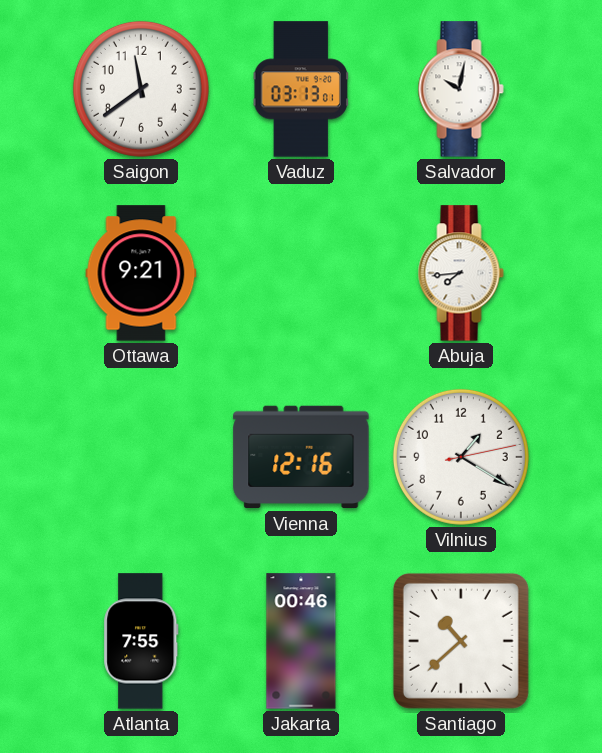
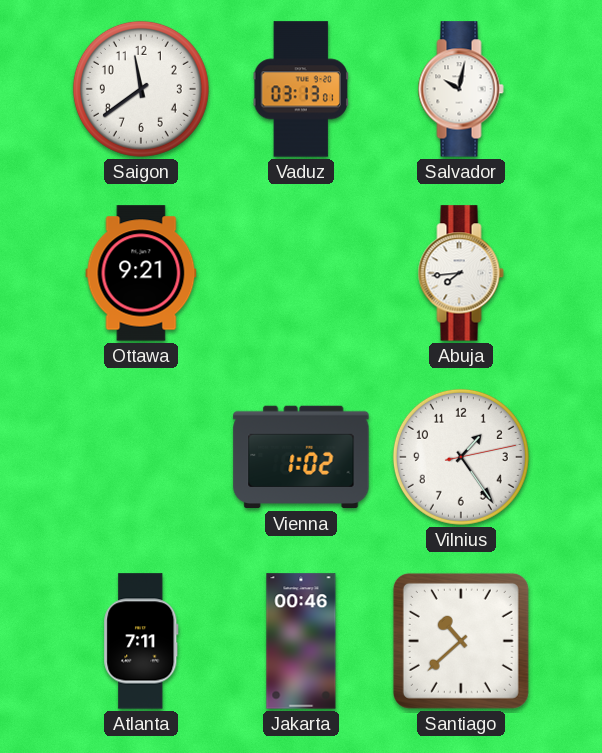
Vienna: 12:16 -> 1:02
Vilnius: 1:20 -> 1:24
Atlanta: 7:55 -> 7:11
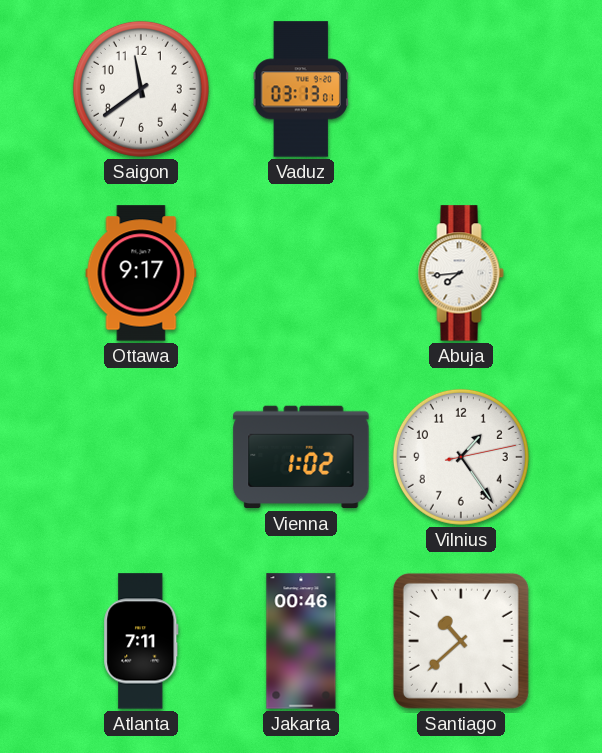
Salvador: 10:02 -> none
Ottawa: 9:21 -> 9:17
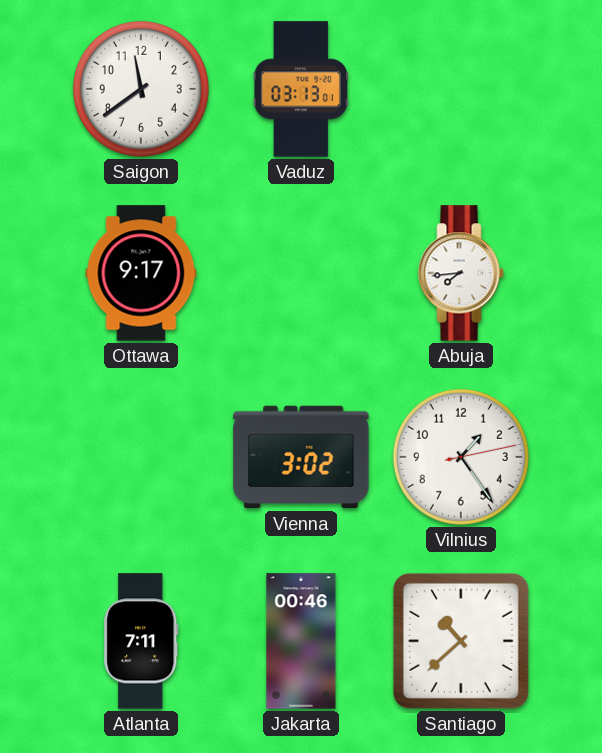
Vienna: 1:02 -> 3:02
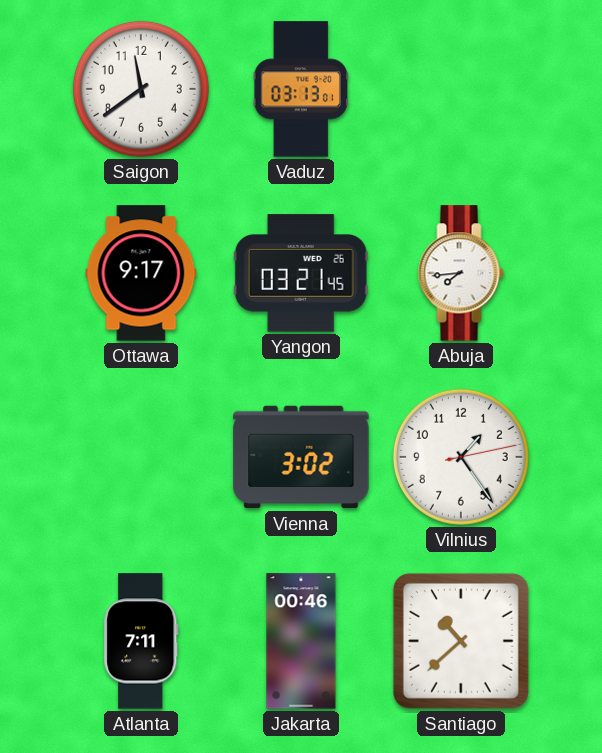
Yangon: none -> 03:21
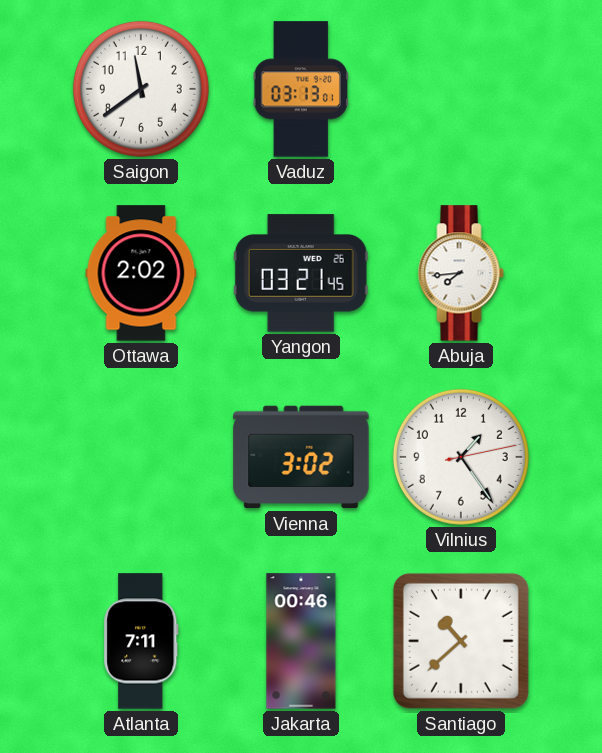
Ottawa: 9:17 -> 2:02
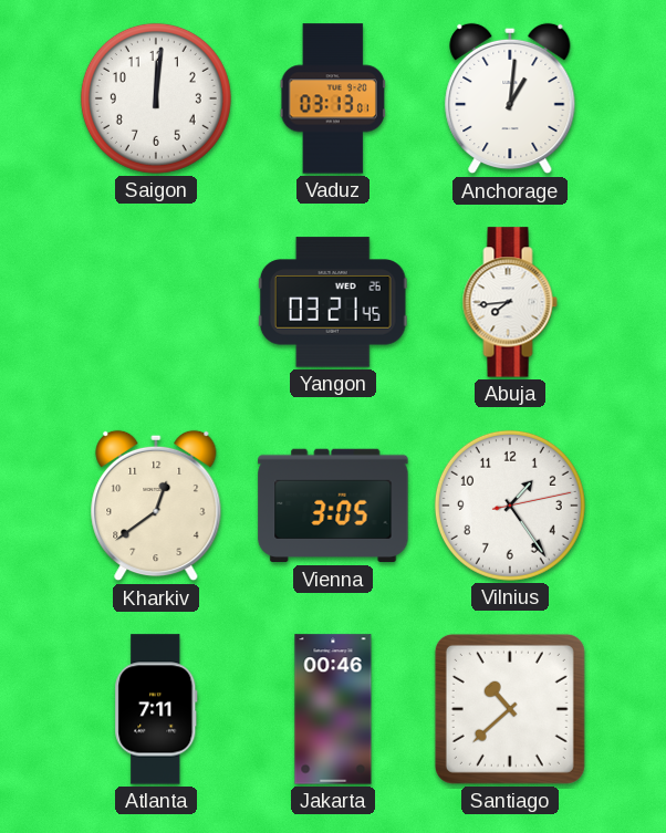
Saigon: 11:39 -> 12:01
Anchorage: none -> 1:01
Ottawa: 2:02 -> none
Kharkiv: none -> 12:39
Vienna: 3:02 -> 3:05
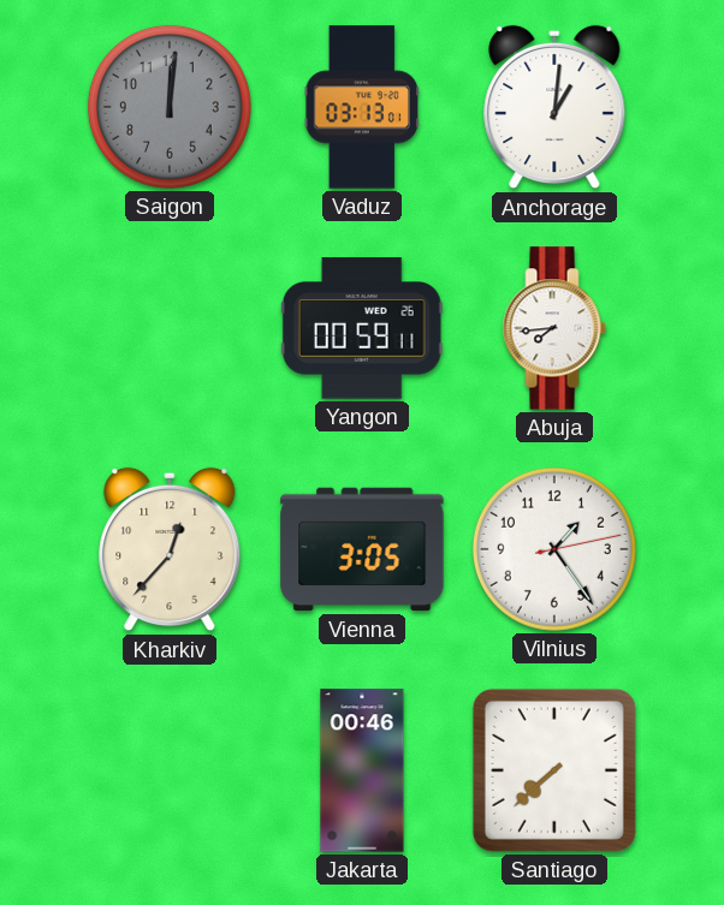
Saigon dial: white -> grey
Yangon: 03:21 -> 00:59
Kharkiv: 12:39 -> 12:37
Atlanta: 7:11 -> none
Santiago: 10:38 -> 7:38
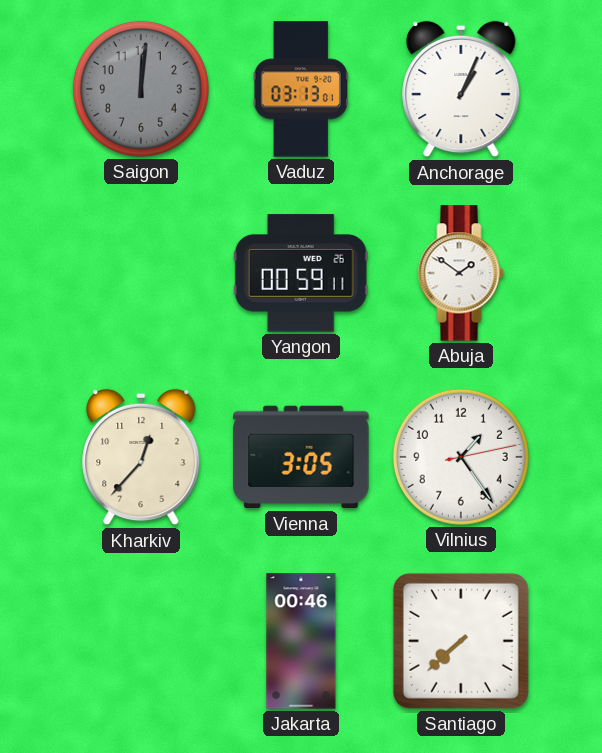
Anchorage: 1:01 -> 1:04
Abuja: 7:44 -> 1:51
